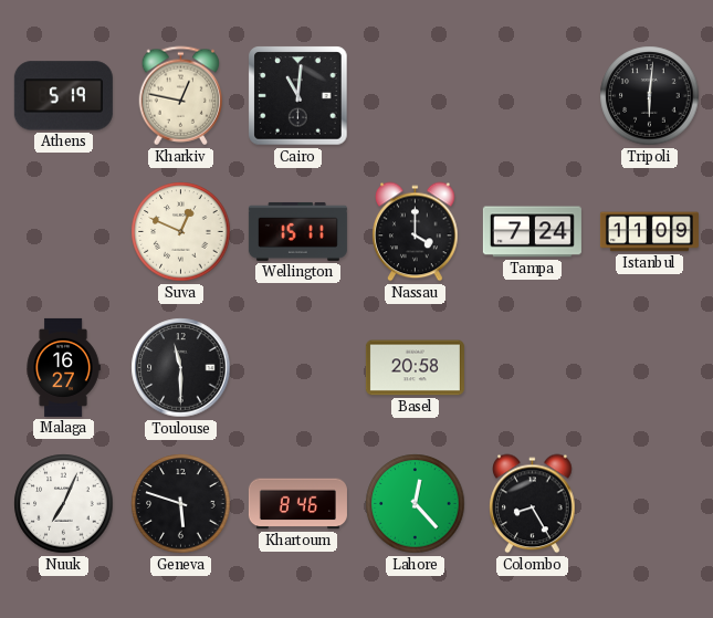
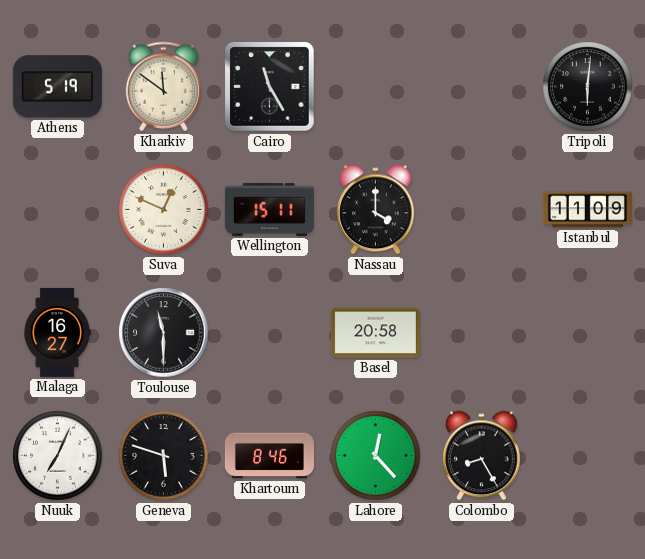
Kharkiv: 12:47 -> 11:51
Cairo: 11:01 -> 11:25
Tampa: 7:24 -> none
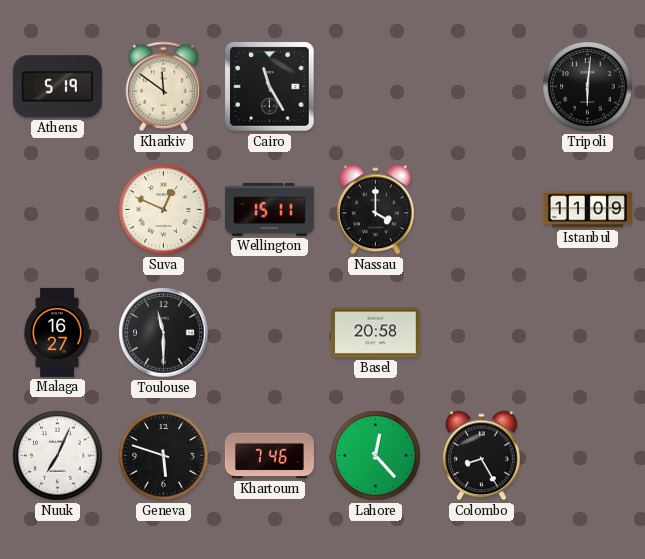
Khartoum: 8:46 -> 7:46
